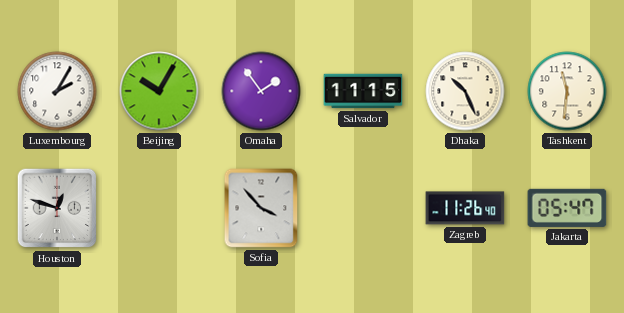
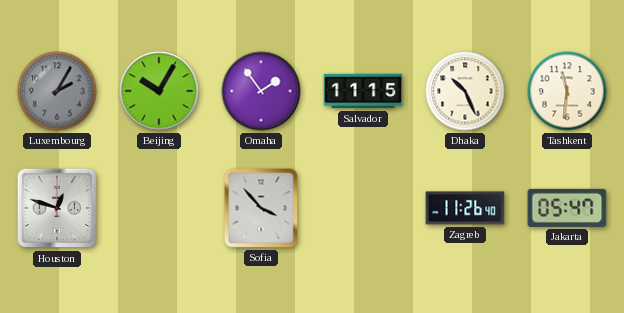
Luxembourg dial: white -> grey
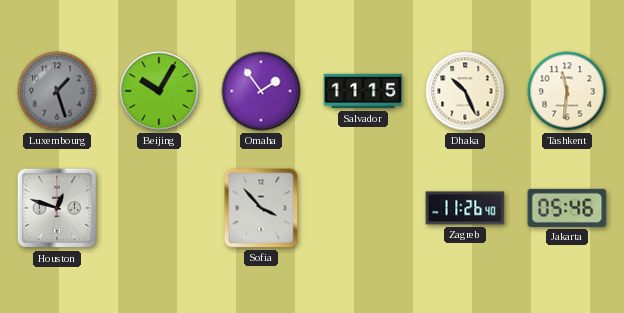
Luxembourg: 2:05 -> 1:27
Jakarta: 05:47 -> 05:46
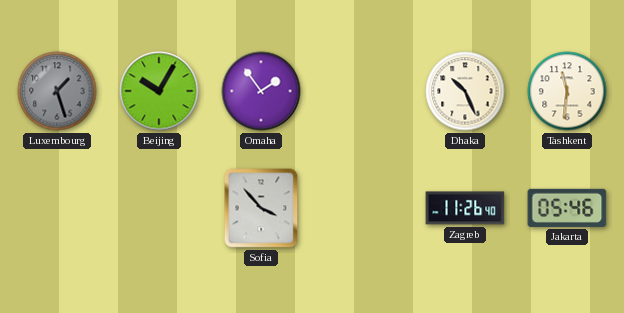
Salvador: 11:15 -> none
Houston: 12:48 -> none
